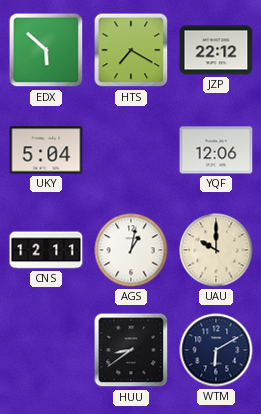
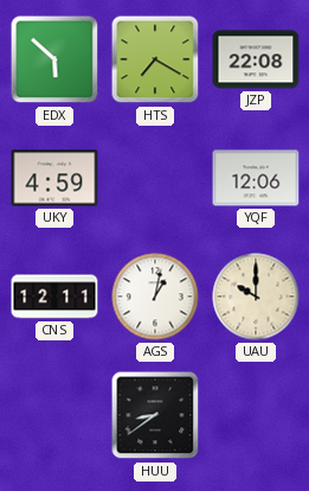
JZP: 22:12 -> 22:08
UKY: 5:04 -> 4:59
WTM: 6:10 -> none
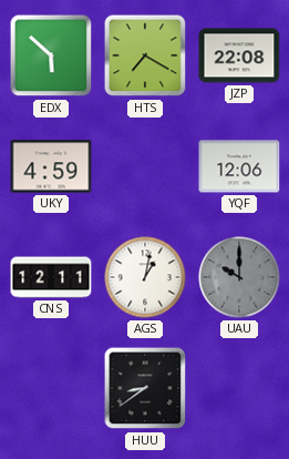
UAU dial: cream -> grey
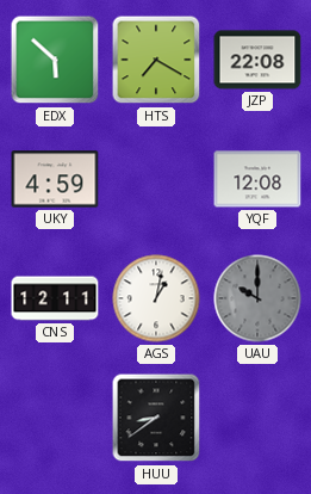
YQF: 12:06 -> 12:08
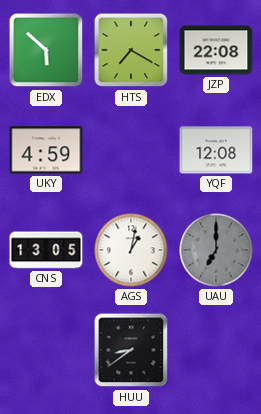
CNS: 12:11 -> 13:05
UAU: 10:00 -> 7:00
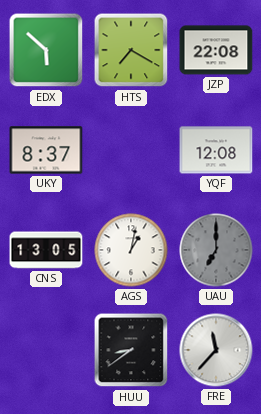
UKY: 4:59 -> 8:37
FRE: none -> 11:37
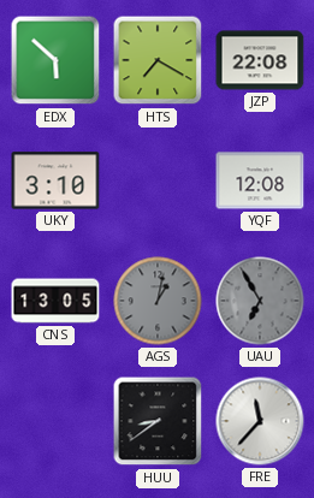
UKY: 8:37 -> 3:10
AGS dial: white -> grey
UAU: 7:00 -> 6:55
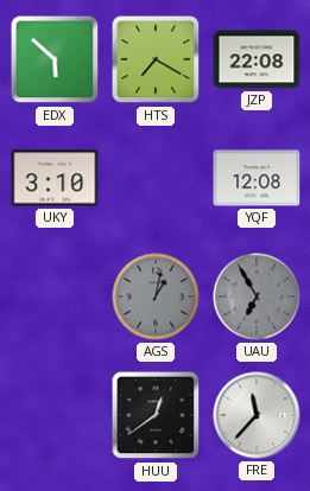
CNS: 13:05 -> none
HUU: 8:39 -> 12:39
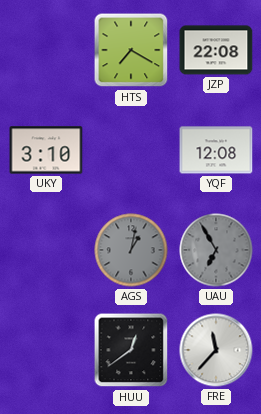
EDX: 5:52 -> none
